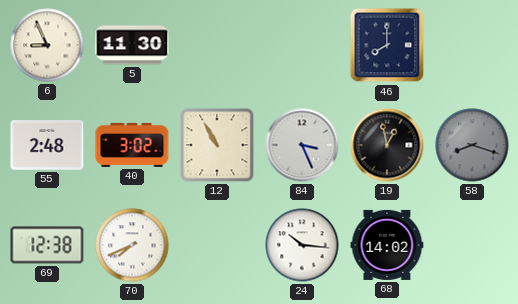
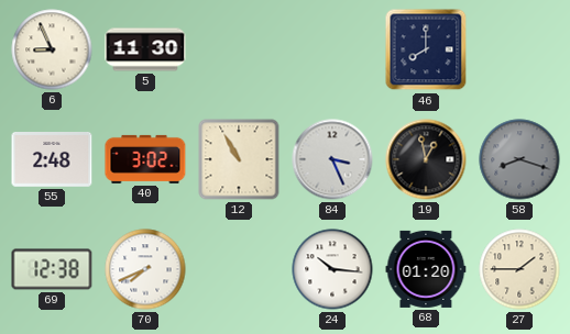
68: 14:02 -> 01:20
27: none -> 1:45
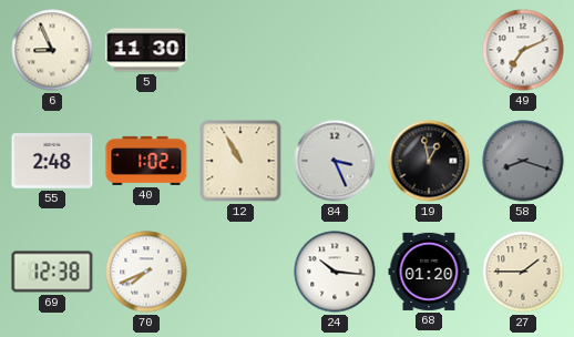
46: 8:00 -> none
49: none -> 7:11
40: 3:02 -> 1:02
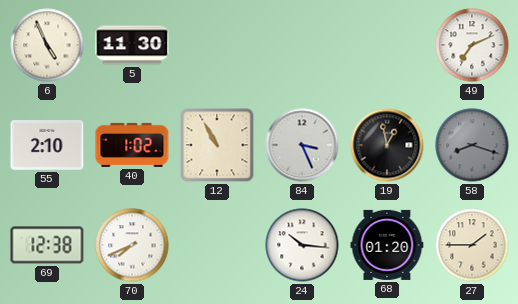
6: 8:56 -> 4:56
55: 2:48 -> 2:10
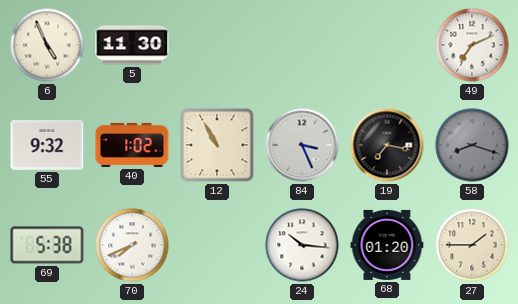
55: 2:10 -> 9:32
19: 12:58 -> 7:17
69: 12:38 -> 5:38
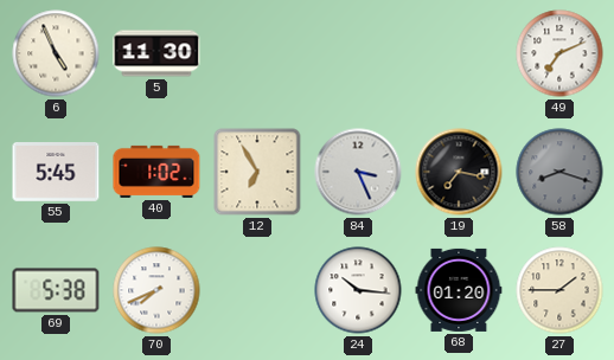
55: 9:32 -> 5:45
12: 10:55 -> 6:55
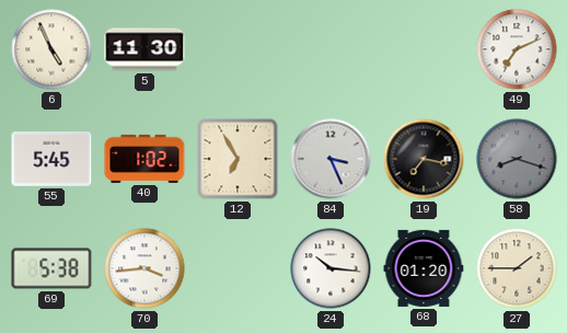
70: 7:41 -> 3:44
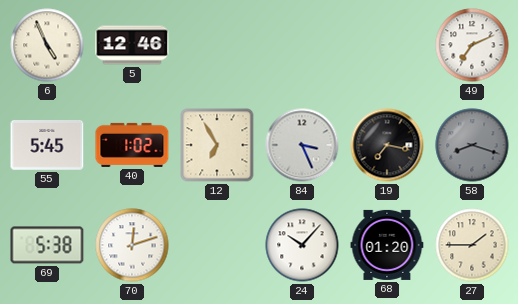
5: 11:30 -> 12:46
70: 3:44 -> 12:12
24: 10:16 -> 10:07
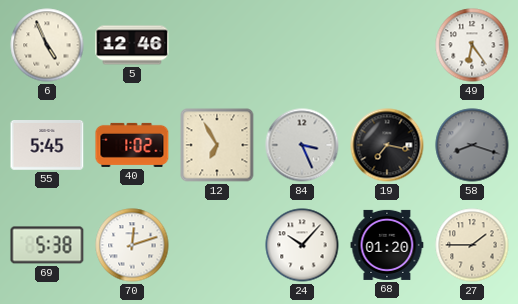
49: 7:11 -> 6:24
